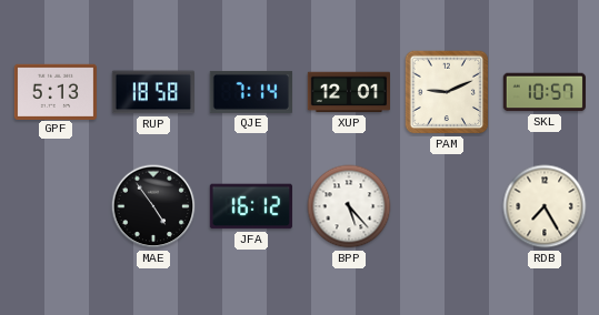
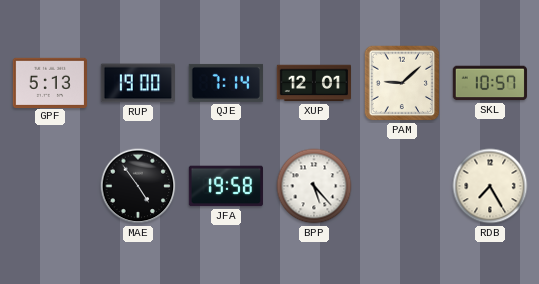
RUP: 18:58 -> 19:00
PAM: 9:11 -> 9:08
JFA: 16:12 -> 19:58
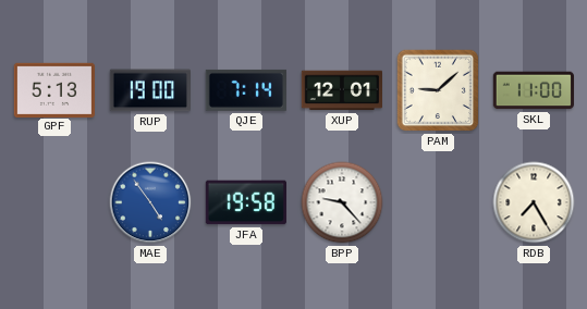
SKL: 10:57 -> 11:00
MAE dial: black -> blue
BPP: 5:23 -> 9:23
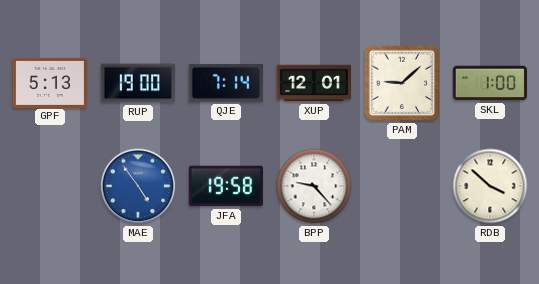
SKL: 11:00 -> 1:00
RDB: 7:25 -> 3:52
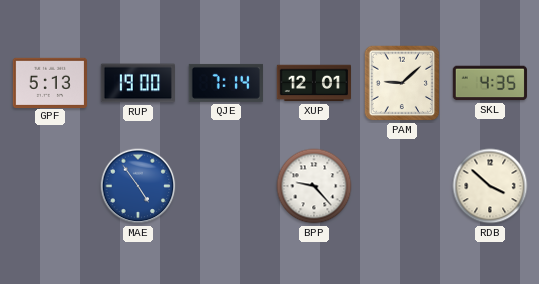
SKL: 1:00 -> 4:35
JFA: 19:58 -> none
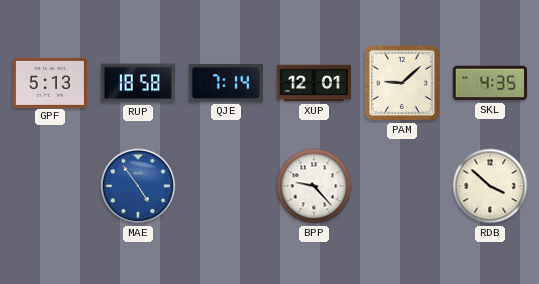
RUP: 19:00 -> 18:58
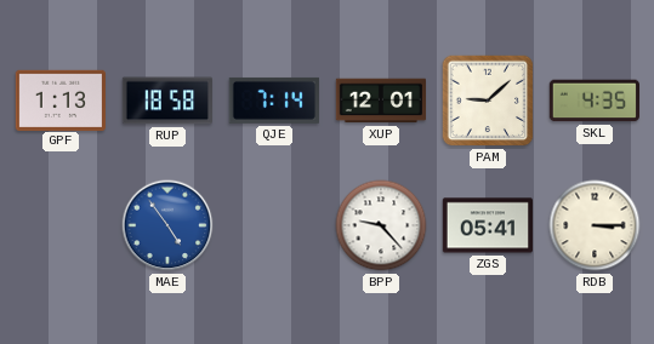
GPF: 5:13 -> 1:13
ZGS: none -> 05:41
RDB: 3:52 -> 3:15
